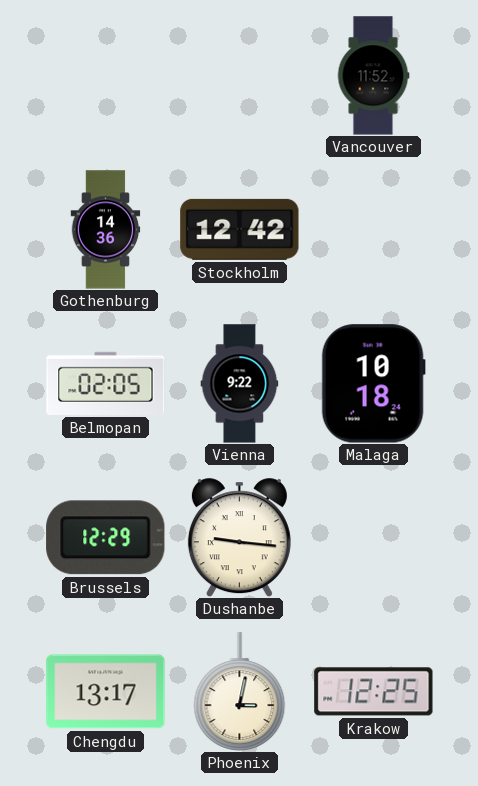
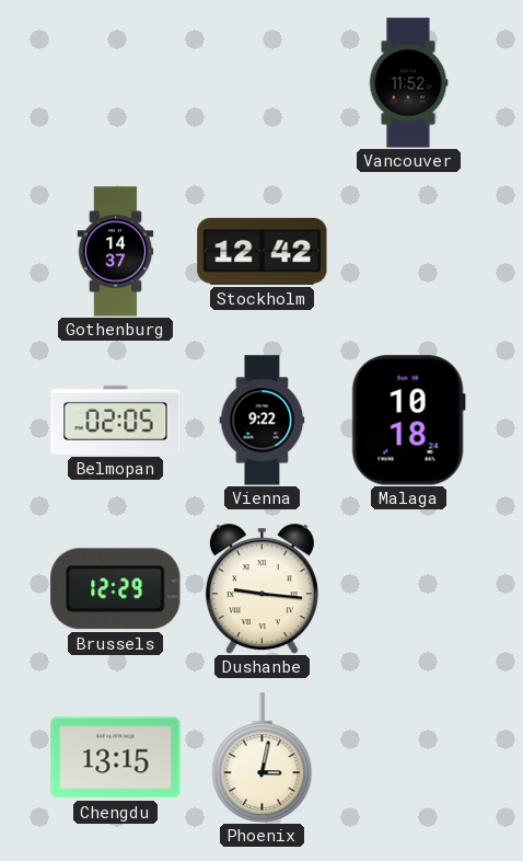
Gothenburg: 14:36 -> 14:37
Chengdu: 13:17 -> 13:15
Krakow: 12:25 -> none
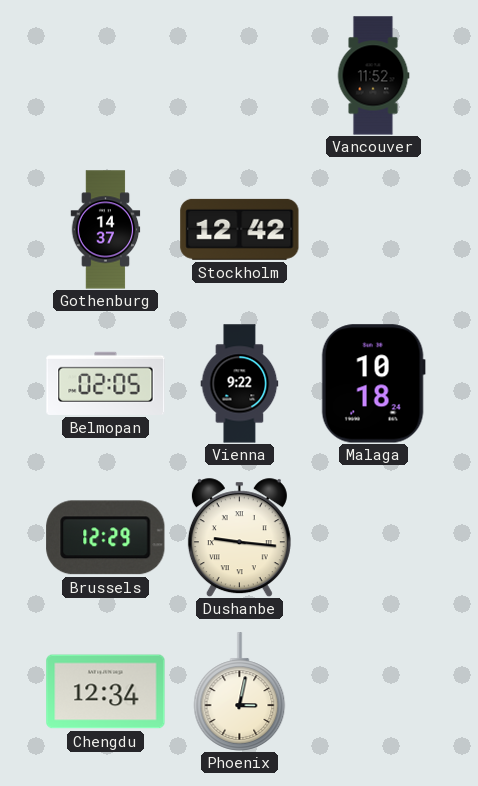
Chengdu: 13:15 -> 12:34
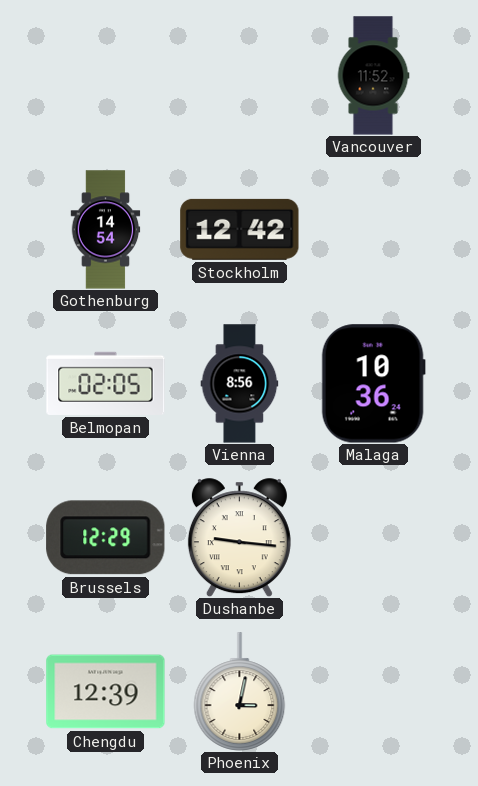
Gothenburg: 14:37 -> 14:54
Vienna: 9:22 -> 8:56
Malaga: 10:18 -> 10:36
Chengdu: 12:34 -> 12:39
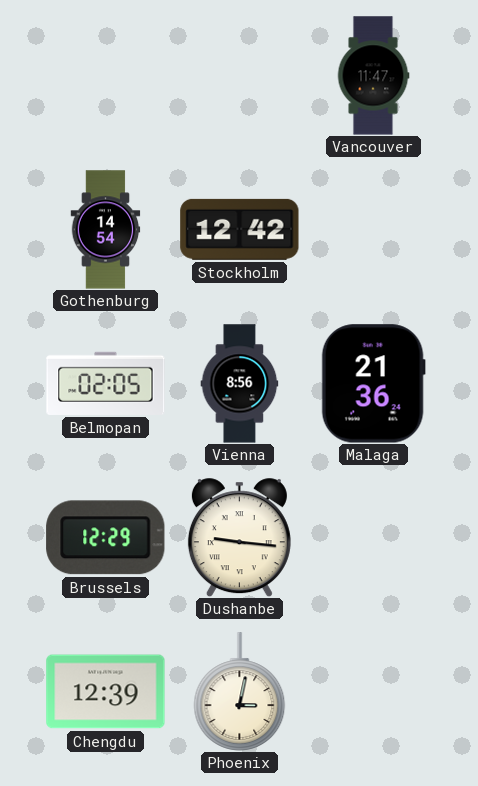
Vancouver: 11:52 -> 11:47
Malaga: 10:36 -> 21:36
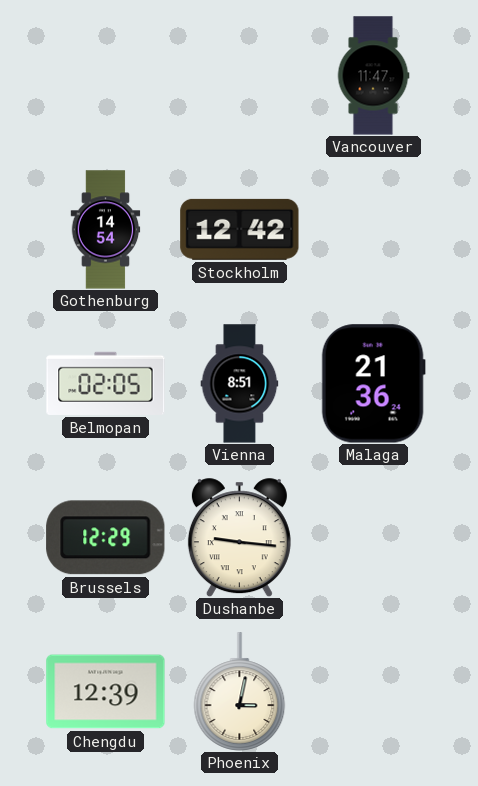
Vienna: 8:56 -> 8:51
